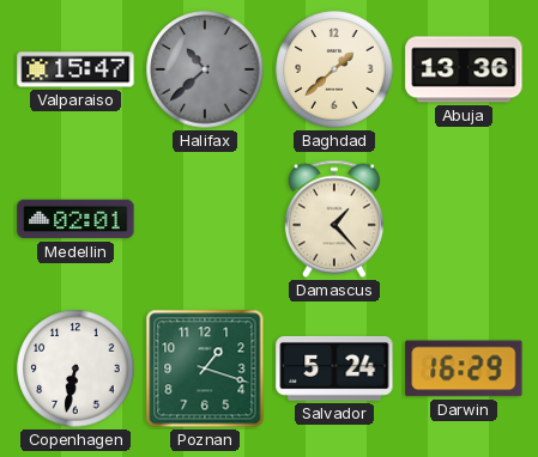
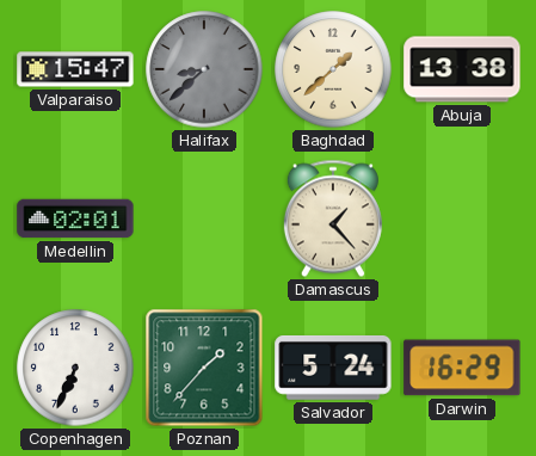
Halifax: 10:38 -> 8:38
Abuja: 13:36 -> 13:38
Copenhagen: 6:32 -> 6:34
Poznan: 1:18 -> 1:37
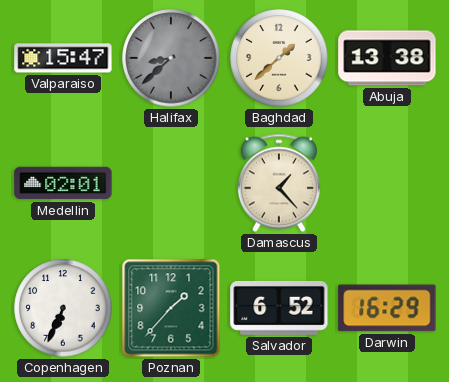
Salvador: 5:24 -> 6:52
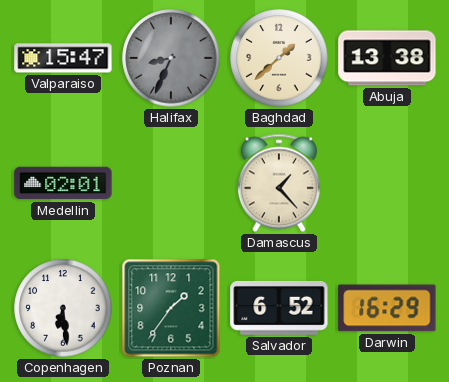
Halifax: 8:38 -> 8:34
Copenhagen: 6:34 -> 6:29
Poznan: 1:37 -> 1:36
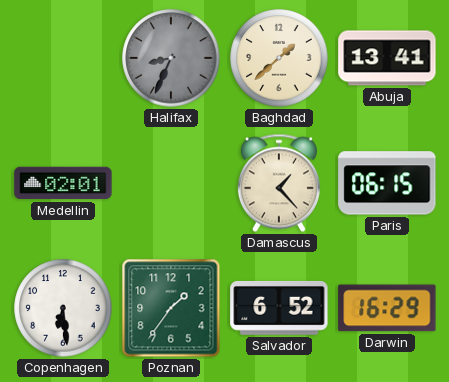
Valparaiso: 15:47 -> none
Abuja: 13:38 -> 13:41
Paris: none -> 06:15
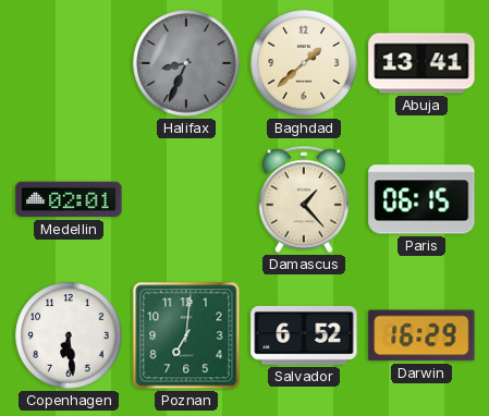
Poznan: 1:36 -> 7:01
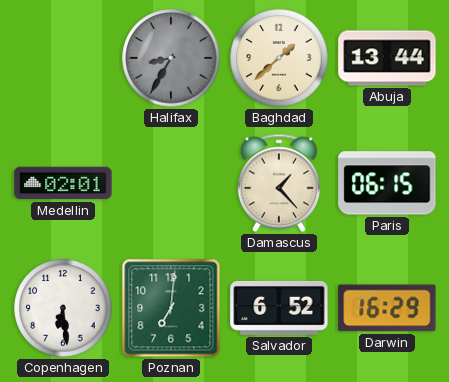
Halifax: 8:34 -> 8:35
Abuja: 13:41 -> 13:44
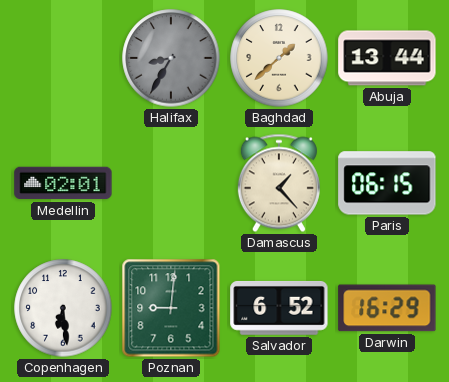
Poznan: 7:01 -> 9:01
